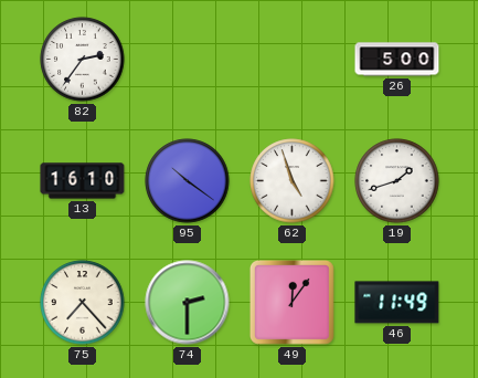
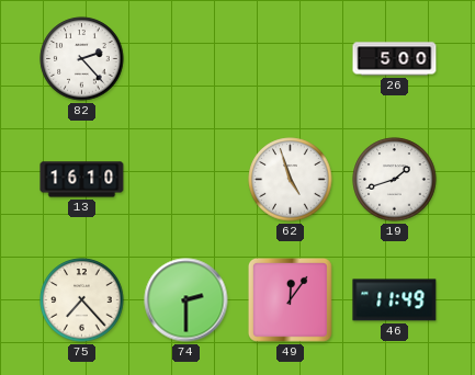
82: 2:36 -> 2:23
95: 10:21 -> none
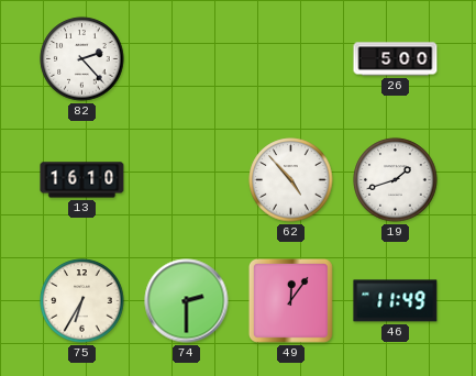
62: 4:57 -> 4:53
75: 7:23 -> 6:35
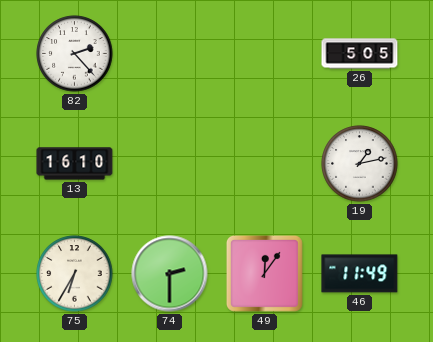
26: 5:00 -> 5:05
62: 4:53 -> none
19: 1:42 -> 1:13
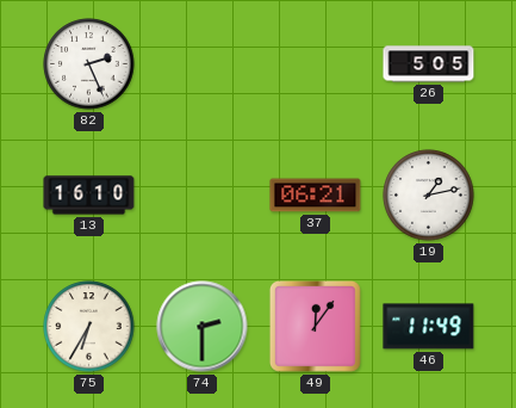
82: 2:23 -> 2:26
37: none -> 06:21
